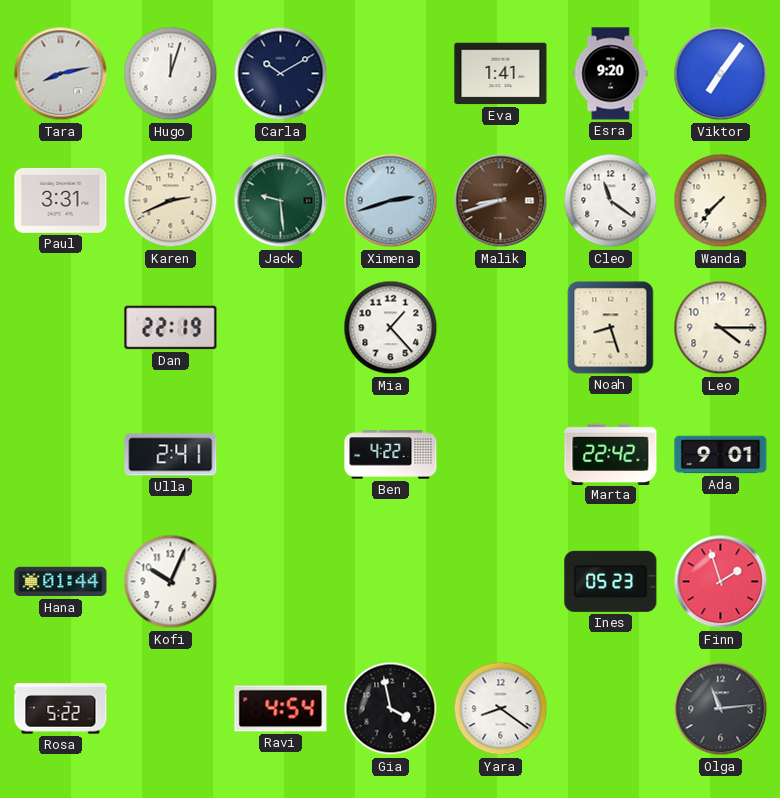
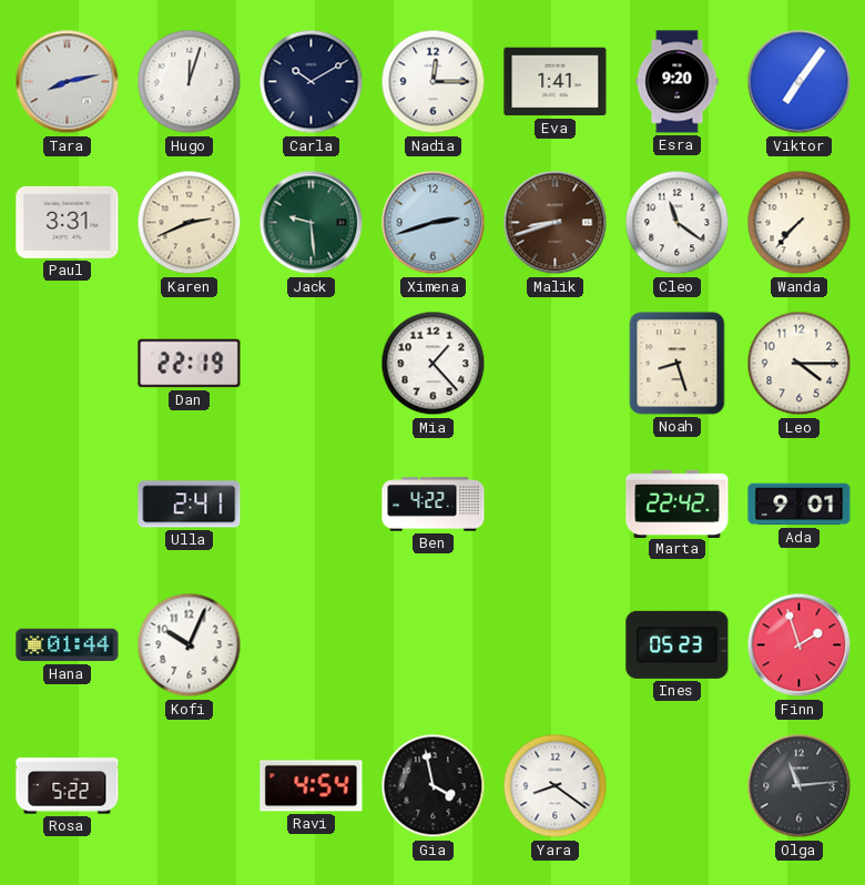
Nadia: none -> 12:15
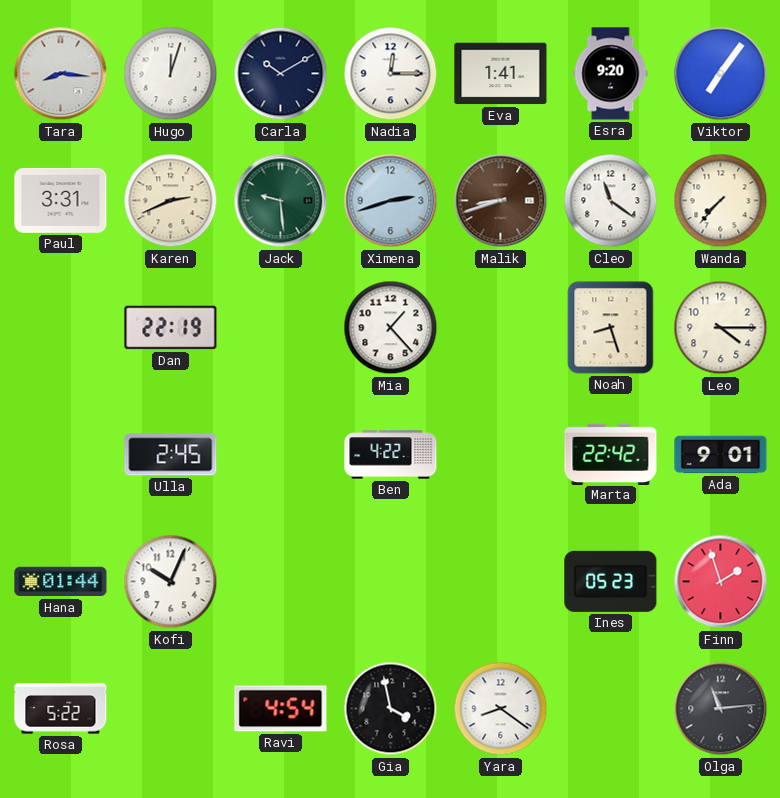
Tara: 8:13 -> 8:16
Ulla: 2:41 -> 2:45
